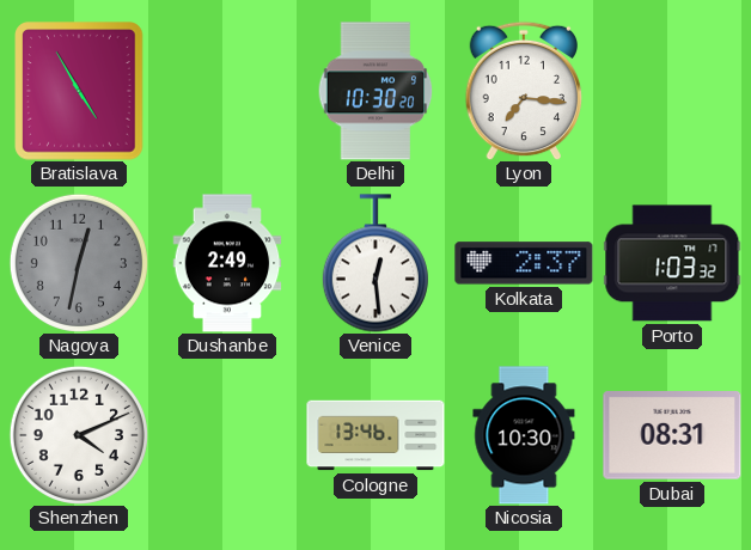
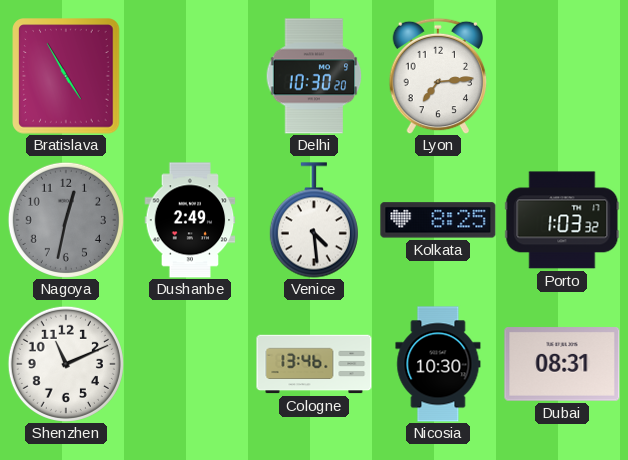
Lyon: 7:16 -> 7:14
Venice: 12:29 -> 4:29
Kolkata: 2:37 -> 8:25
Shenzhen: 4:11 -> 11:11
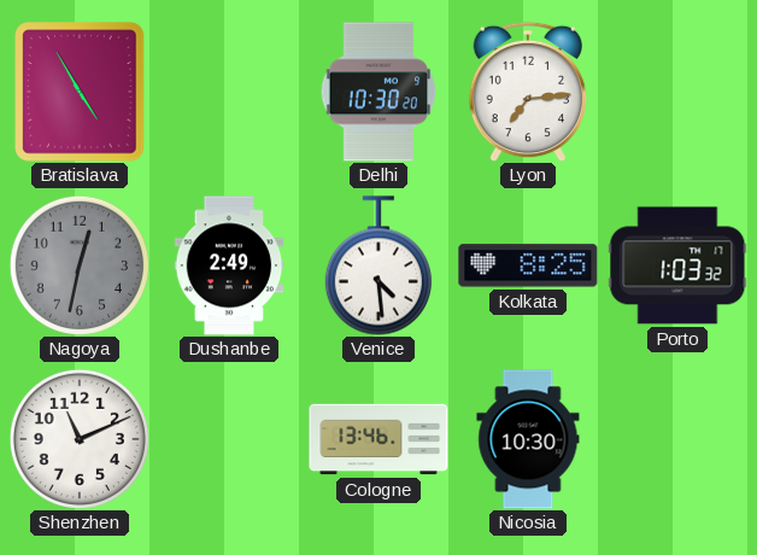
Dubai: 08:31 -> none
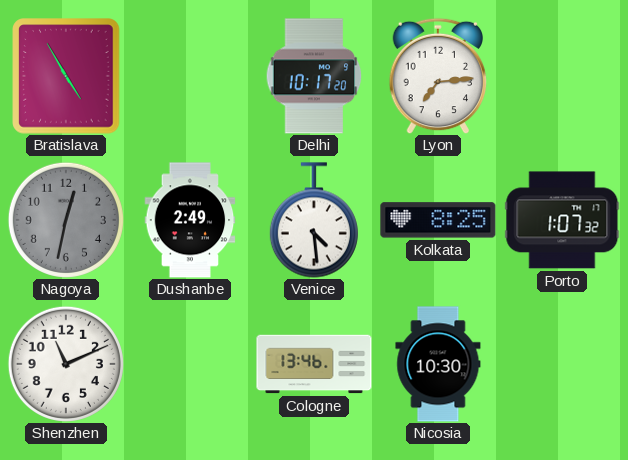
Delhi: 10:30 -> 10:17
Porto: 1:03 -> 1:07
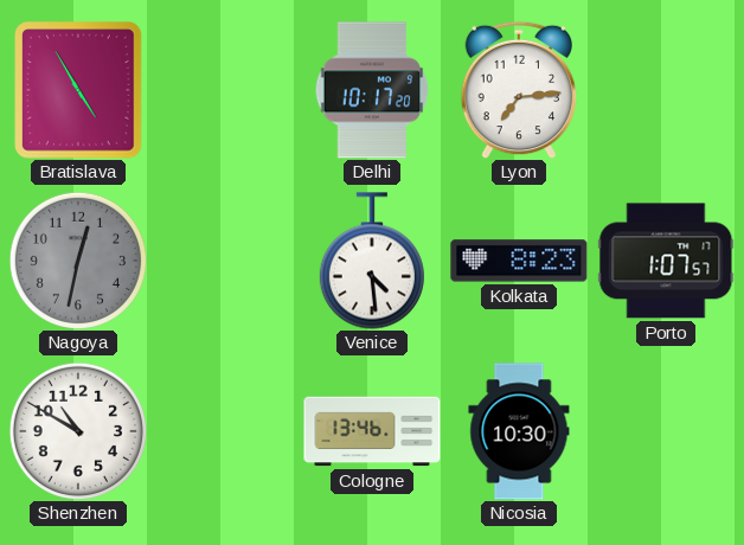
Dushanbe: 2:49 -> none
Kolkata: 8:25 -> 8:23
Porto: 1:07:32 -> 1:07:57
Shenzhen: 11:11 -> 10:50
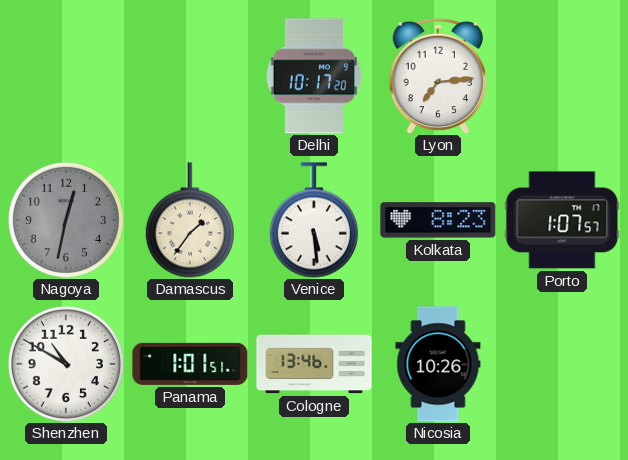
Bratislava: 4:55 -> none
Damascus: none -> 1:36
Venice: 4:29 -> 5:29
Panama: none -> 1:01
Nicosia: 10:30 -> 10:26
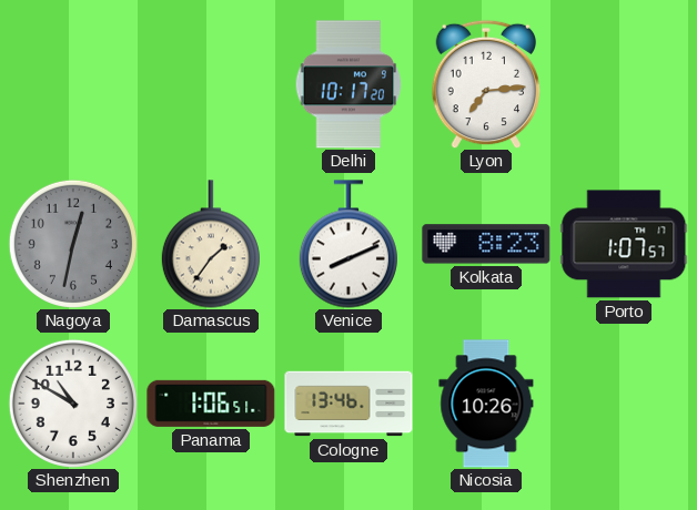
Venice: 5:29 -> 8:11
Panama: 1:01 -> 1:06
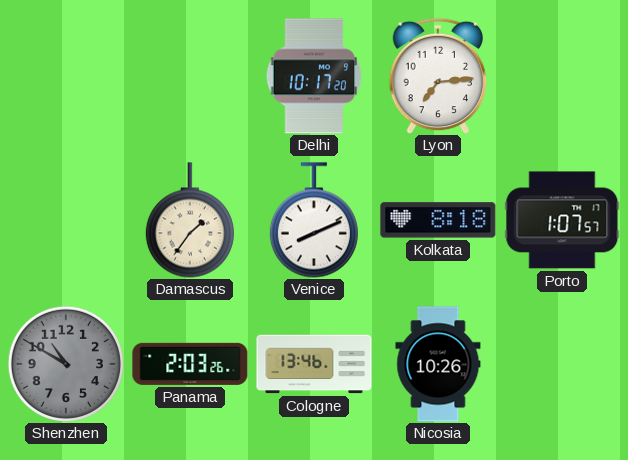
Nagoya: 12:32 -> none
Kolkata: 8:23 -> 8:18
Shenzhen dial: white -> grey
Panama: 1:06 -> 2:03
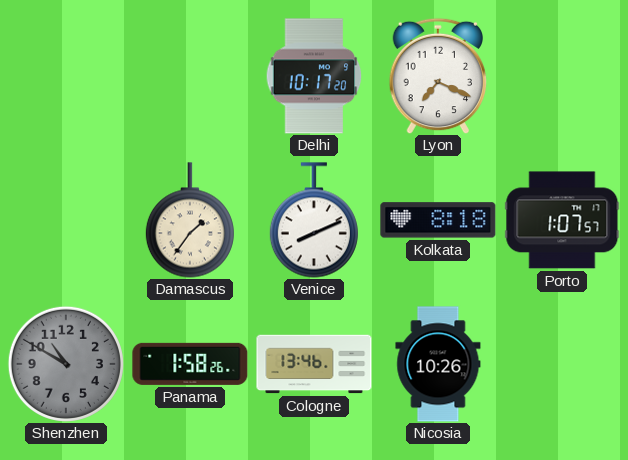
Lyon: 7:14 -> 7:19
Panama: 2:03 -> 1:58
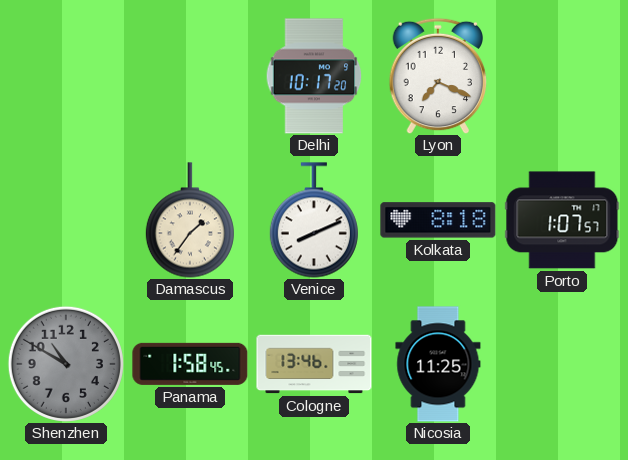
Panama: 1:58:26 -> 1:58:45
Nicosia: 10:26 -> 11:25
